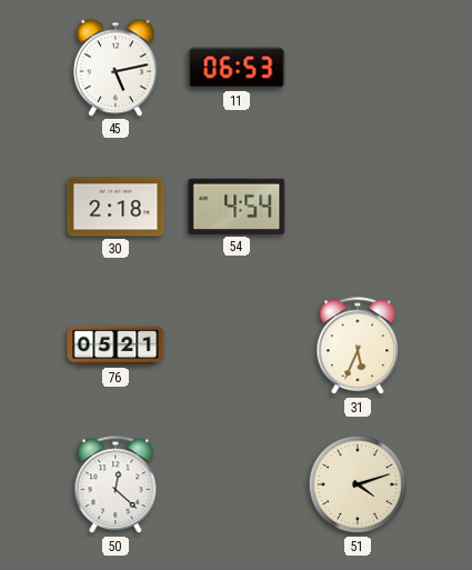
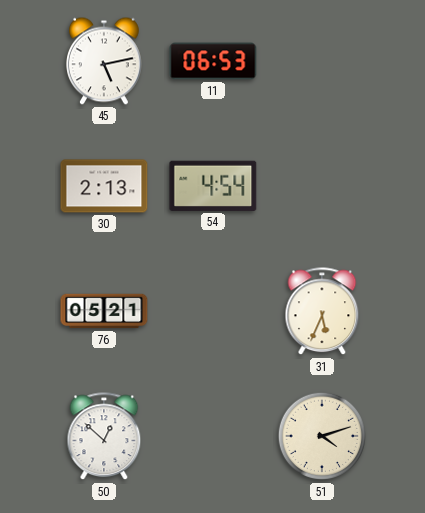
30: 2:18 -> 2:13
50: 12:22 -> 12:52
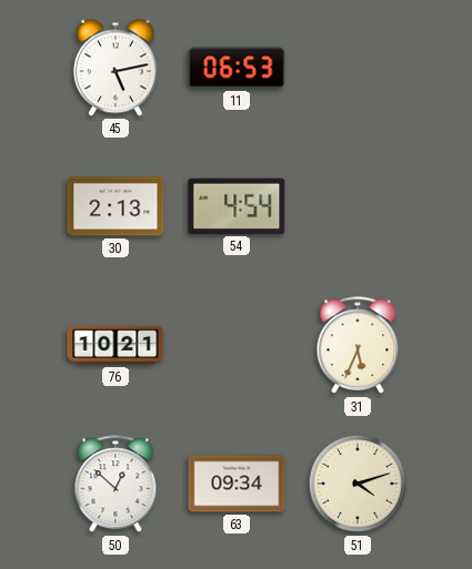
76: 05:21 -> 10:21
63: none -> 09:34
